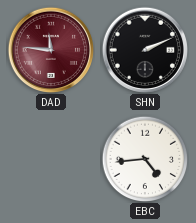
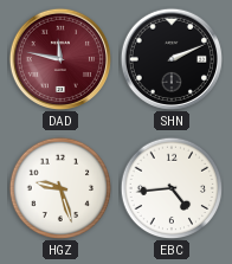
DAD: 11:46 -> 11:47
HGZ: none -> 9:27
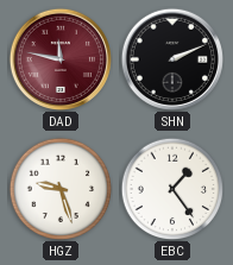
EBC: 4:44 -> 1:24
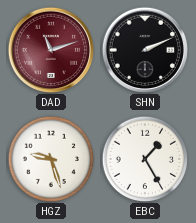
DAD: 11:47 -> 11:12
EBC: 1:24 -> 1:25
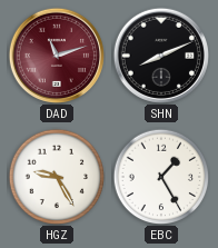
SHN: 2:11 -> 8:11
HGZ: 9:27 -> 9:25
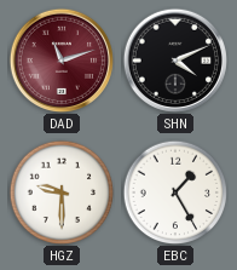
SHN: 8:11 -> 4:11
HGZ: 9:25 -> 9:30
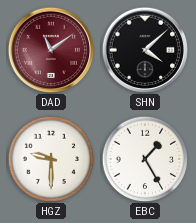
DAD: 11:12 -> 11:09
SHN: 4:11 -> 4:08
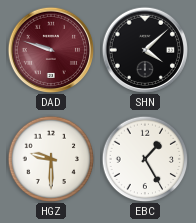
DAD: 11:09 -> 9:48
